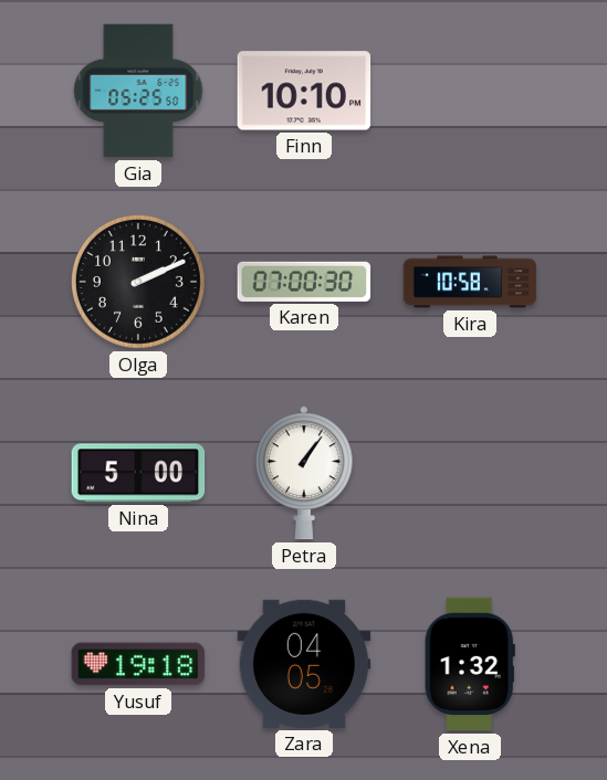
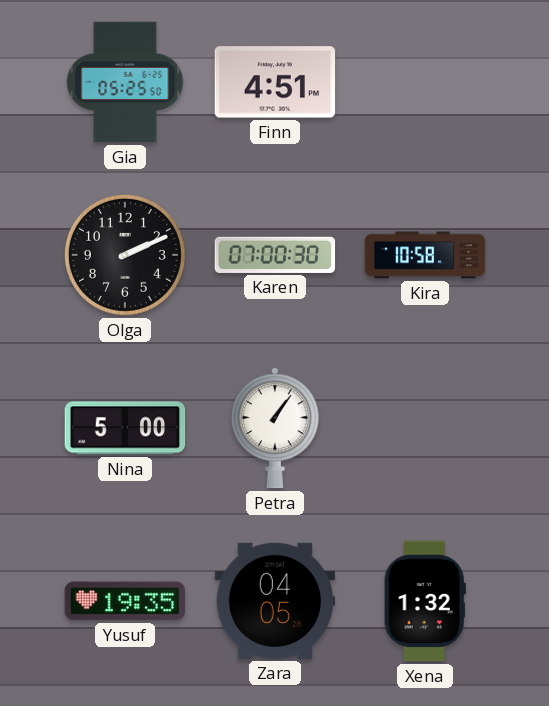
Finn: 10:10 -> 4:51
Yusuf: 19:18 -> 19:35
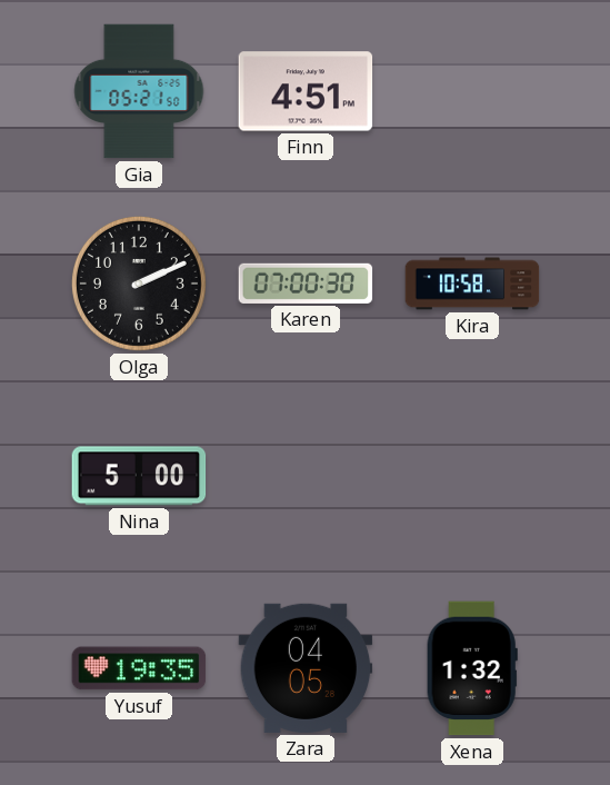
Gia: 05:25 -> 05:21
Petra: 1:06 -> none
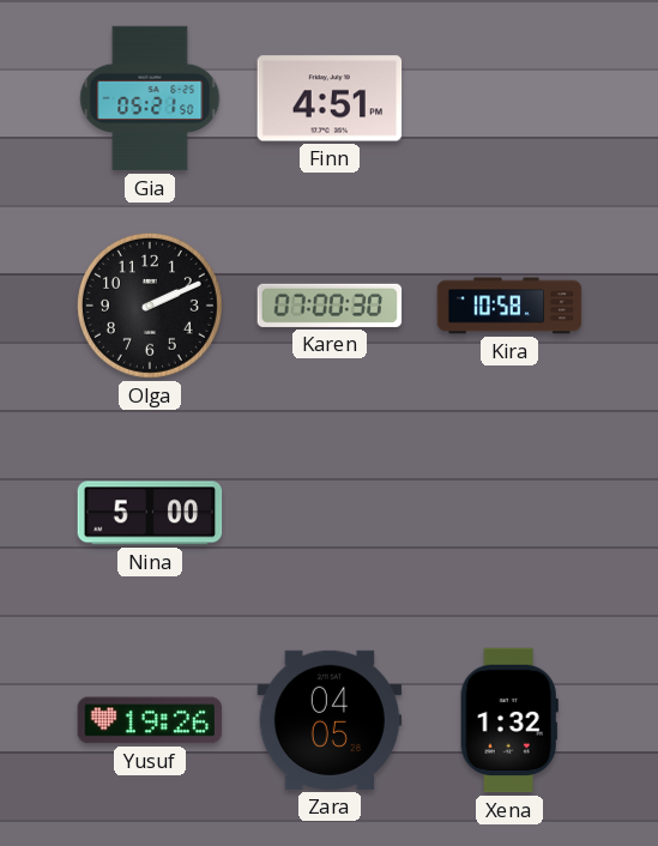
Yusuf: 19:35 -> 19:26
